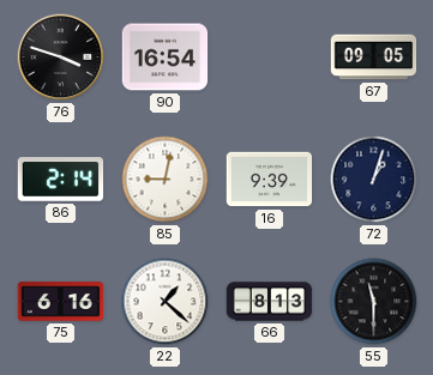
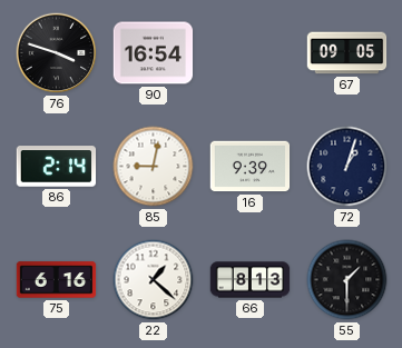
55: 11:30 -> 1:30
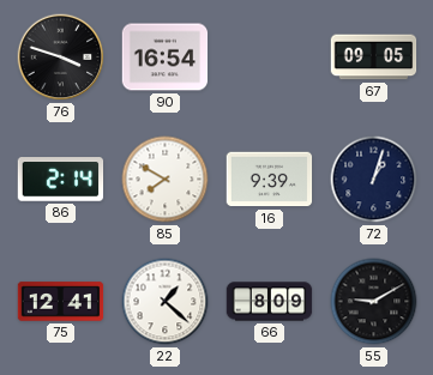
85: 9:02 -> 7:50
75: 6:16 -> 12:41
66: 8:13 -> 8:09
55: 1:30 -> 9:10
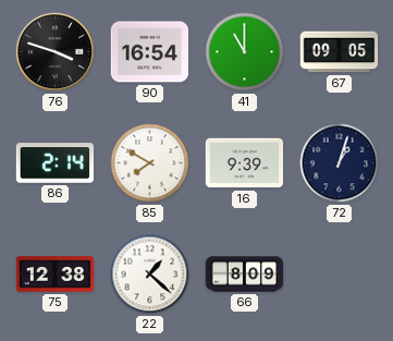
41: none -> 11:00
75: 12:41 -> 12:38
55: 9:10 -> none
